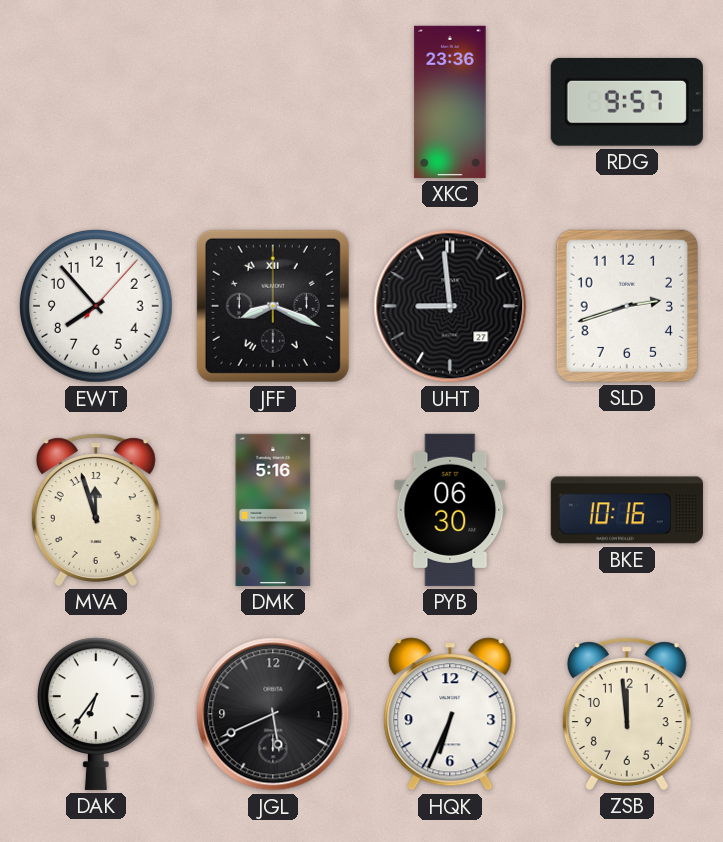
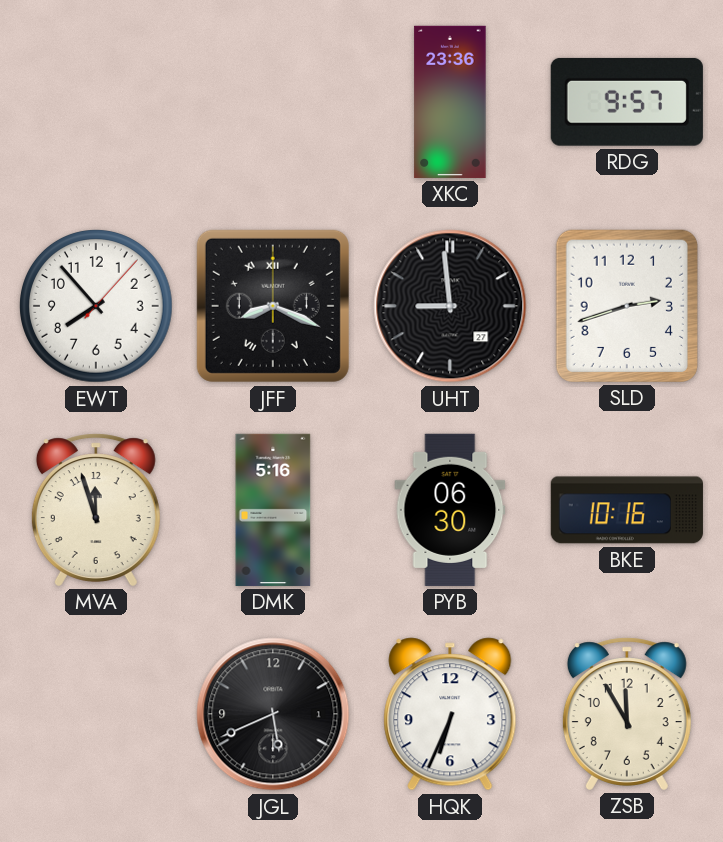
DAK: 6:36 -> none
ZSB: 11:59 -> 11:55
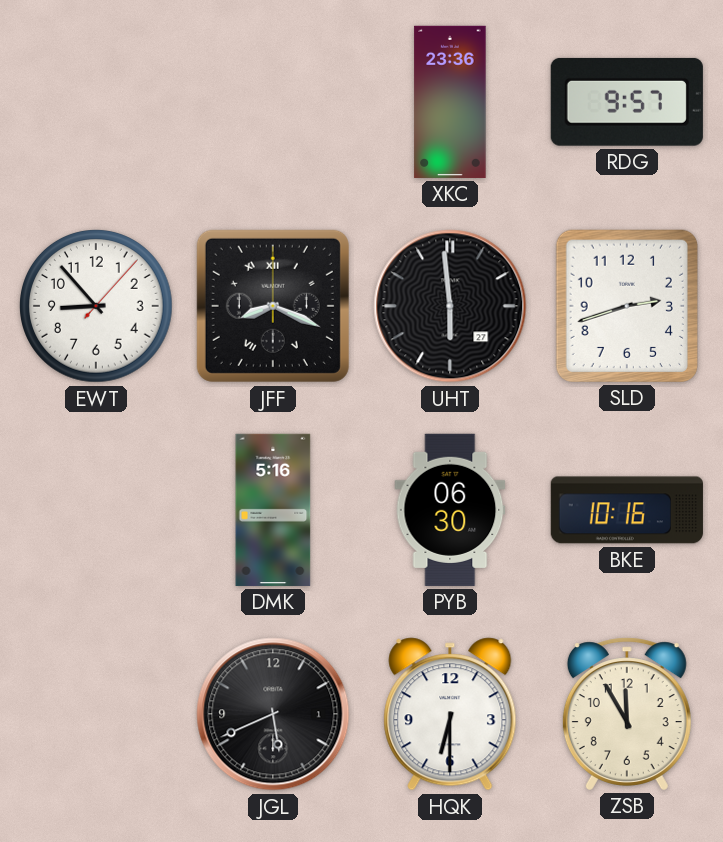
EWT: 7:53 -> 8:53
UHT: 8:59 -> 5:59
MVA: 11:57 -> none
HQK: 6:34 -> 6:30
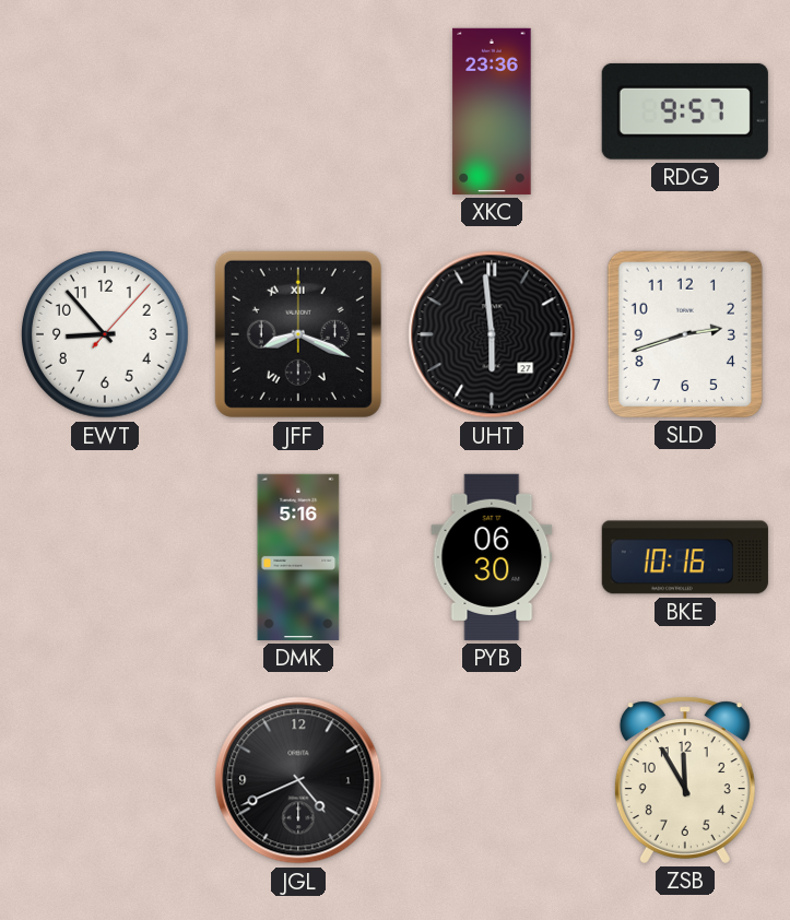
JGL: 5:41 -> 4:41
HQK: 6:30 -> none
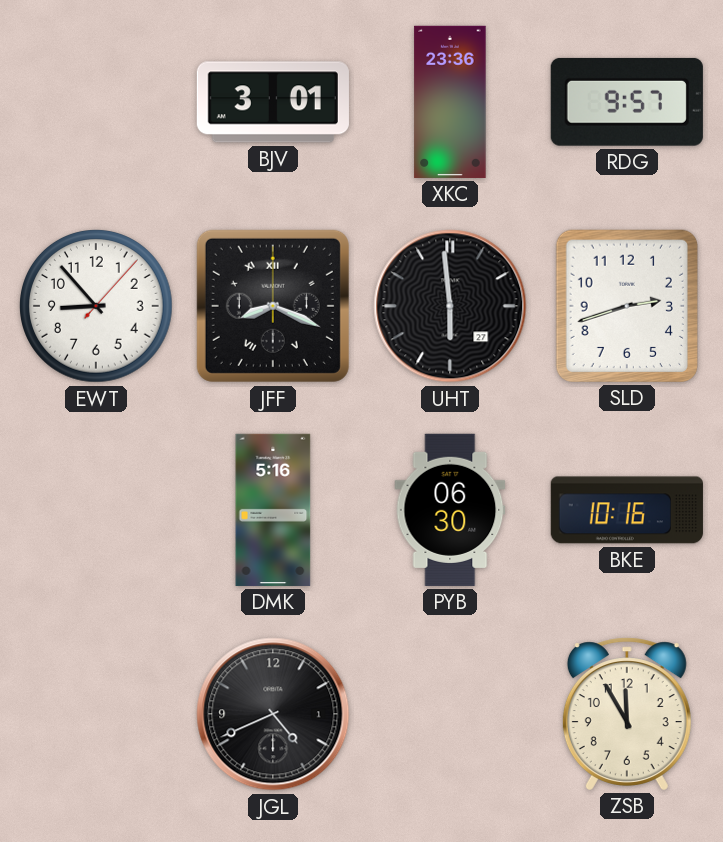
BJV: none -> 3:01
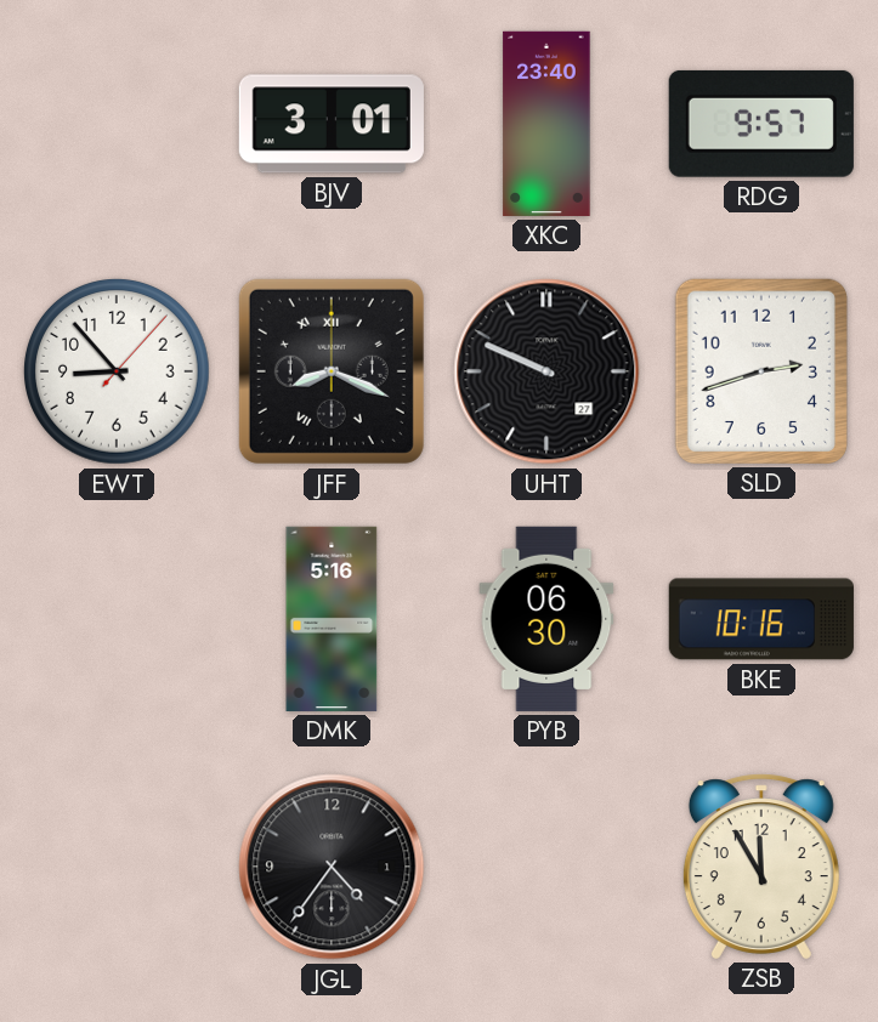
XKC: 23:36 -> 23:40
UHT: 5:59 -> 9:49
JGL: 4:41 -> 4:36
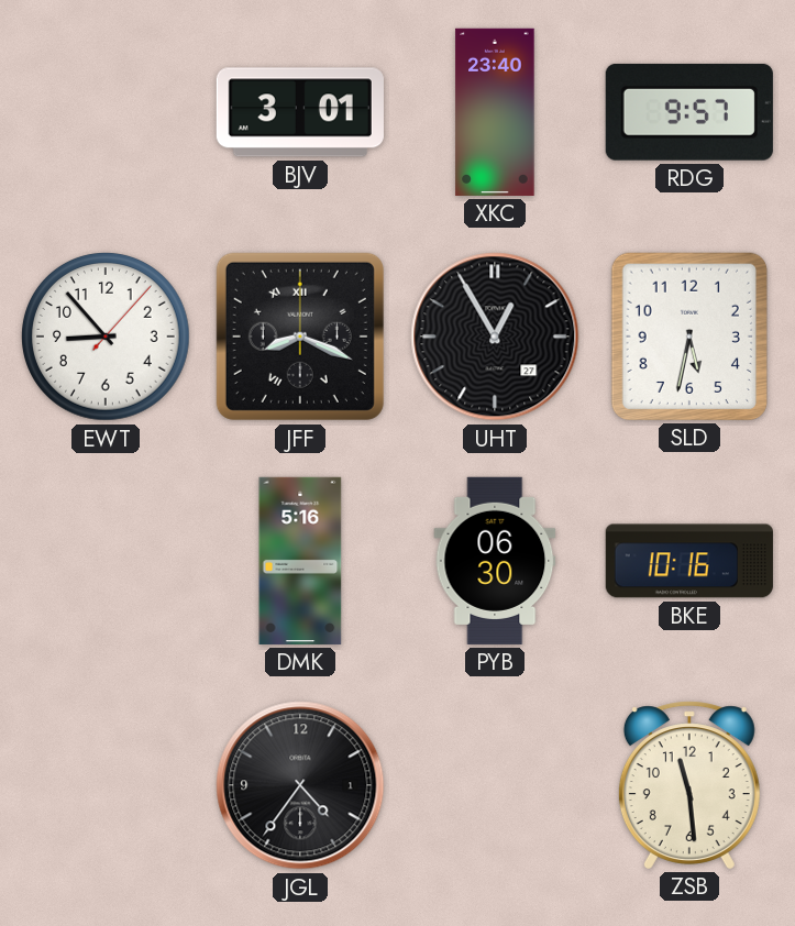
UHT: 9:49 -> 12:55
SLD: 2:42 -> 5:32
ZSB: 11:55 -> 11:29
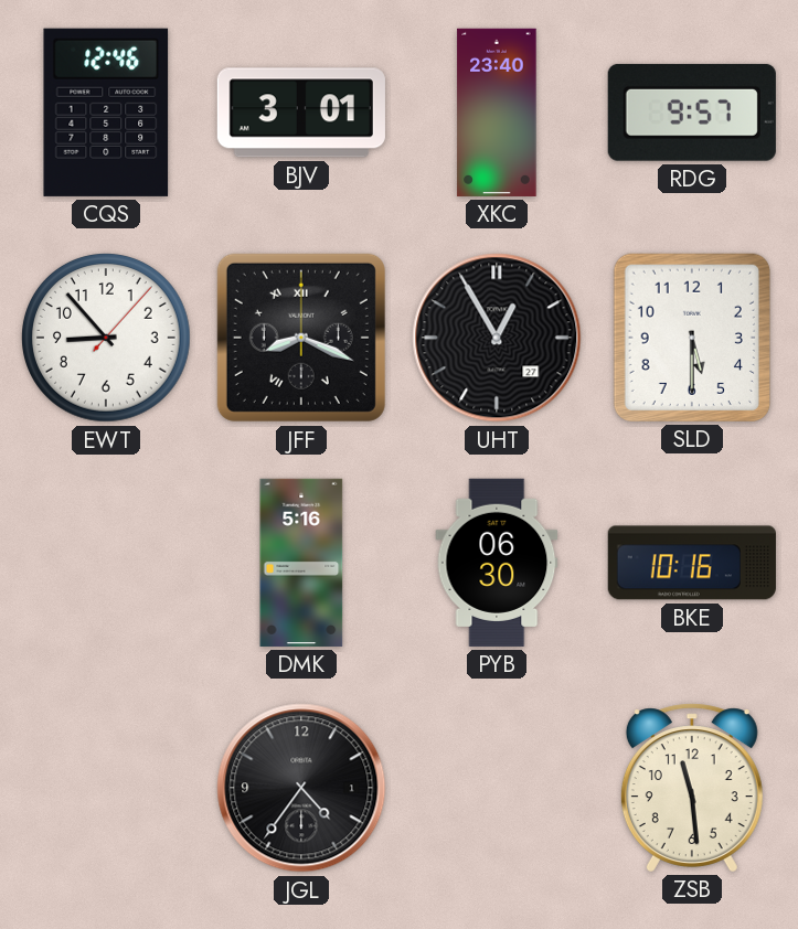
CQS: none -> 12:46
SLD: 5:32 -> 5:30
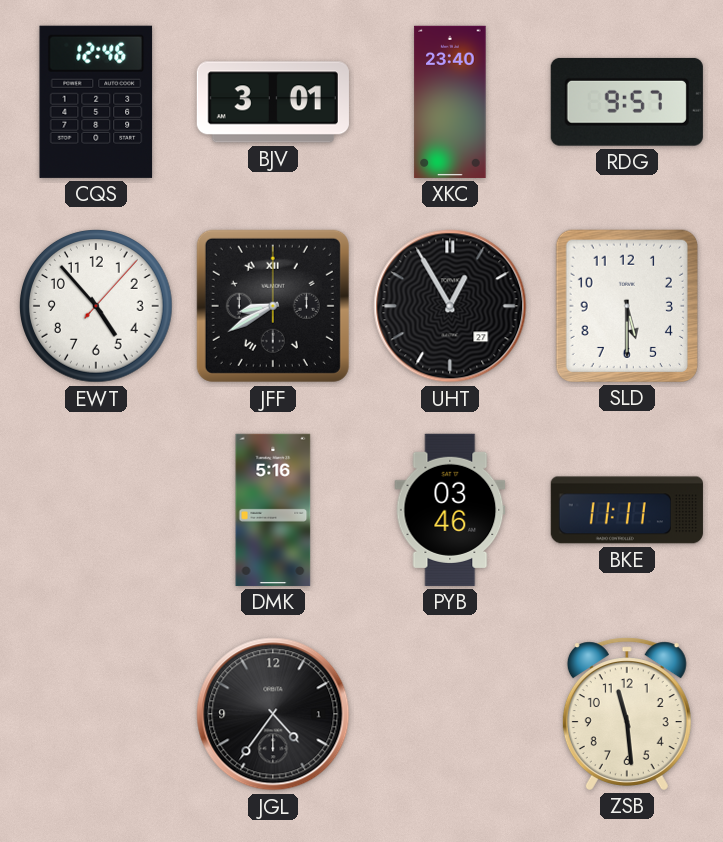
EWT: 8:53 -> 4:53
JFF: 8:19 -> 8:40
PYB: 06:30 -> 03:46
BKE: 10:16 -> 11:11
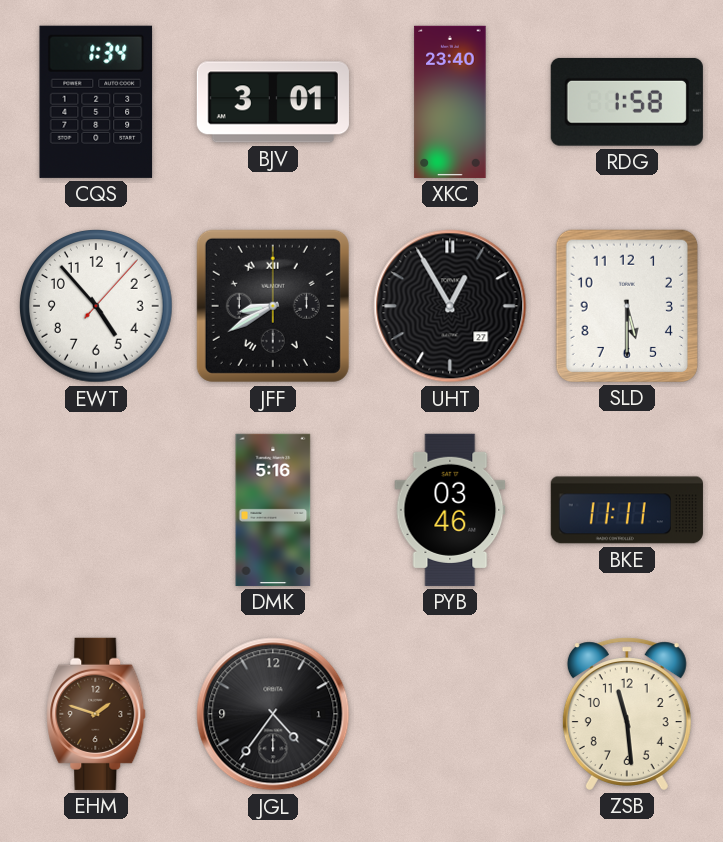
CQS: 12:46 -> 1:34
RDG: 9:57 -> 1:58
EHM: none -> 1:48
